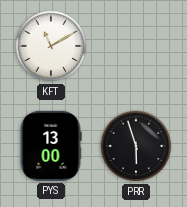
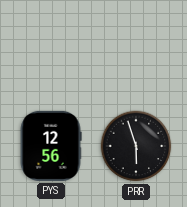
KFT: 11:10 -> none
PYS: 13:00 -> 12:56
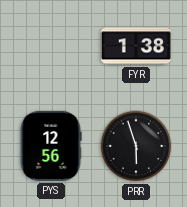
FYR: none -> 1:38
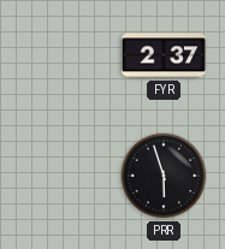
FYR: 1:38 -> 2:37
PYS: 12:56 -> none
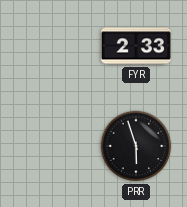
FYR: 2:37 -> 2:33
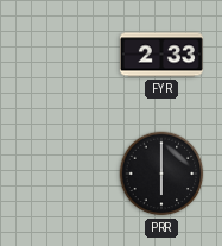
PRR: 5:57 -> 6:00
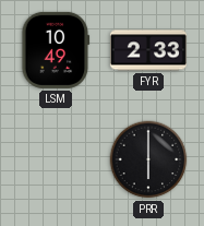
LSM: none -> 10:49
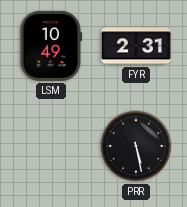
FYR: 2:33 -> 2:31
PRR: 6:00 -> 5:28
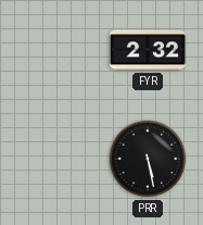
LSM: 10:49 -> none
FYR: 2:31 -> 2:32
